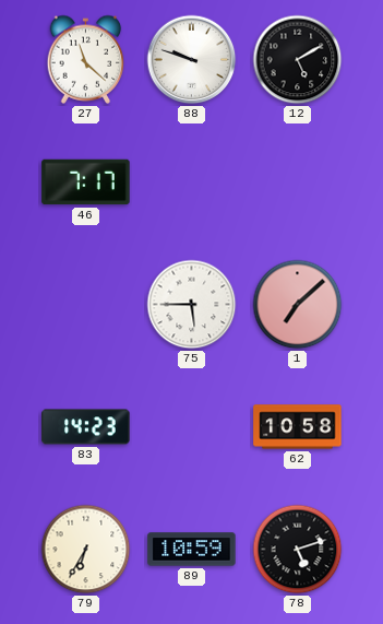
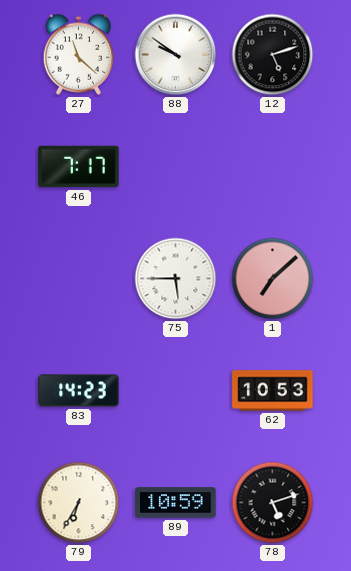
88: 9:48 -> 9:51
12: 5:10 -> 5:12
62: 10:58 -> 10:53
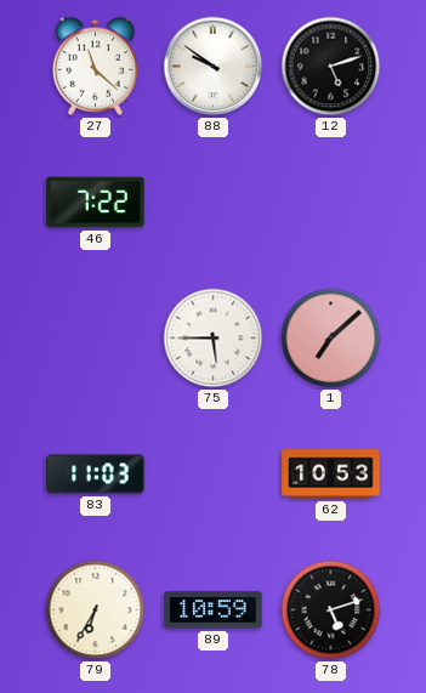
46: 7:17 -> 7:22
83: 14:23 -> 11:03
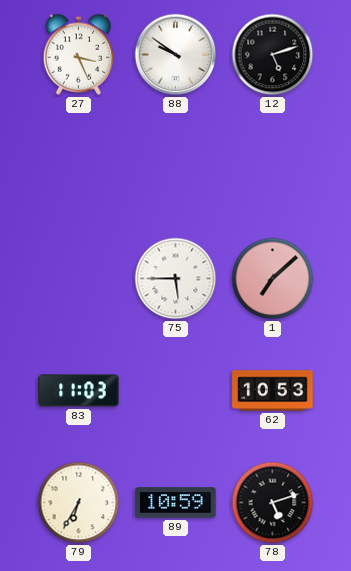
27: 11:22 -> 3:26
46: 7:22 -> none
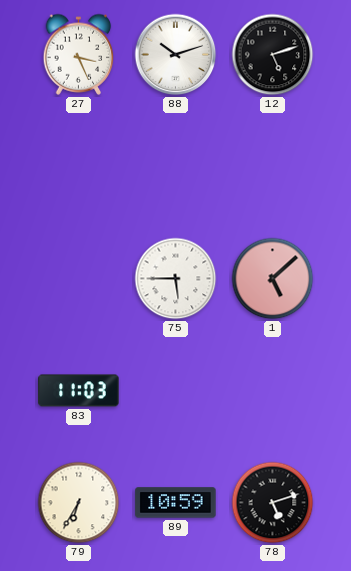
88: 9:51 -> 10:12
1: 7:08 -> 5:08
62: 10:53 -> none
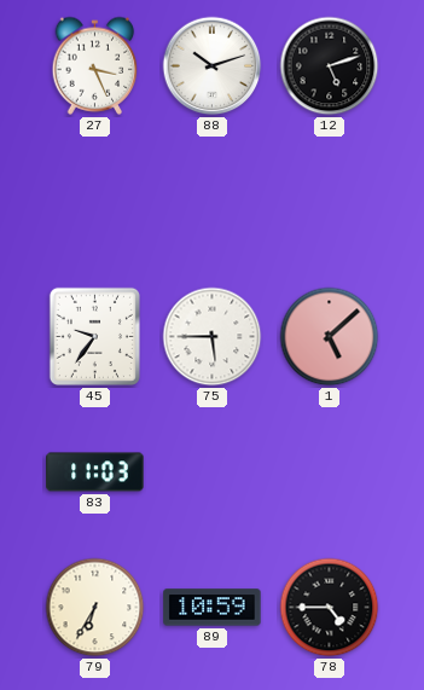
45: none -> 9:36
78: 5:12 -> 4:45
